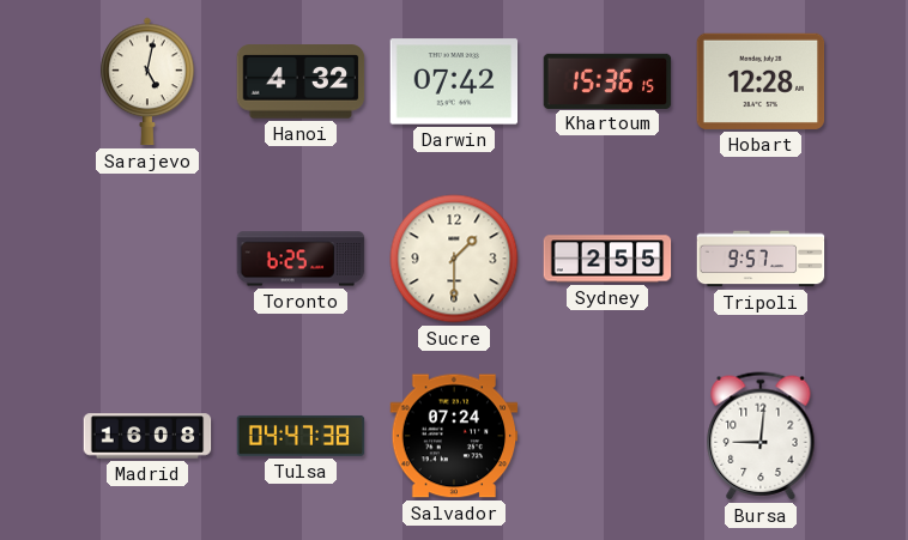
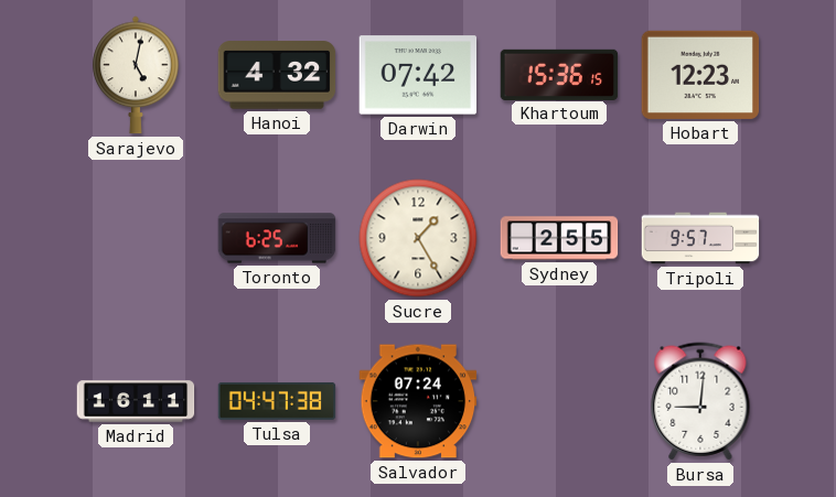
Hobart: 12:28 -> 12:23
Sucre: 1:30 -> 1:25
Madrid: 16:08 -> 16:11
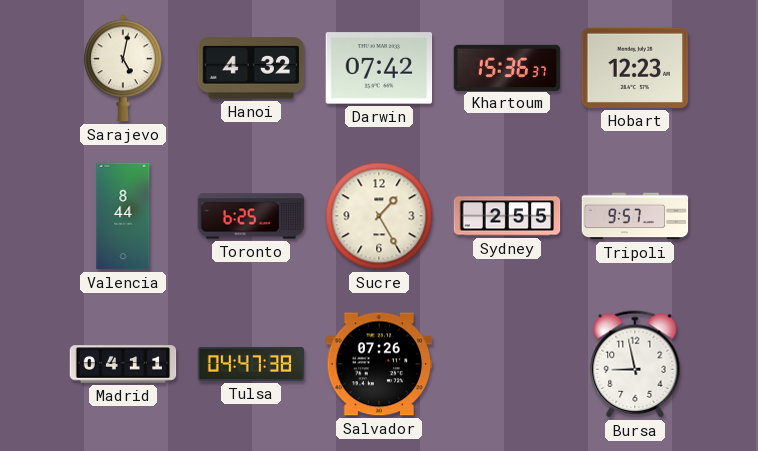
Khartoum: 15:36:15 -> 15:36:37
Valencia: none -> 8:44
Madrid: 16:11 -> 04:11
Salvador: 07:24 -> 07:26
Bursa: 9:01 -> 8:58
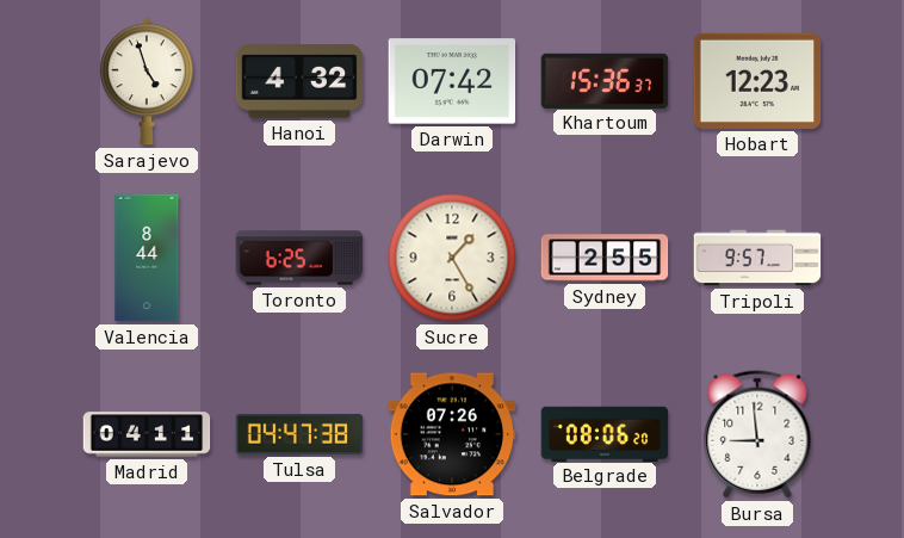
Sarajevo: 5:02 -> 4:57
Belgrade: none -> 08:06
Bursa: 8:58 -> 8:59
